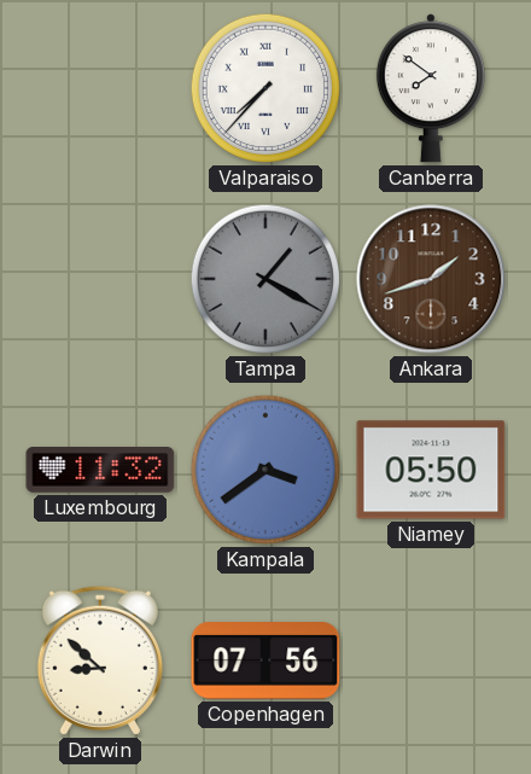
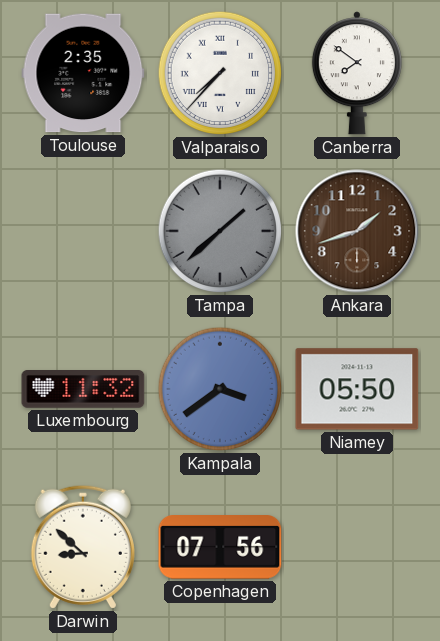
Toulouse: none -> 2:35
Tampa: 1:20 -> 1:38
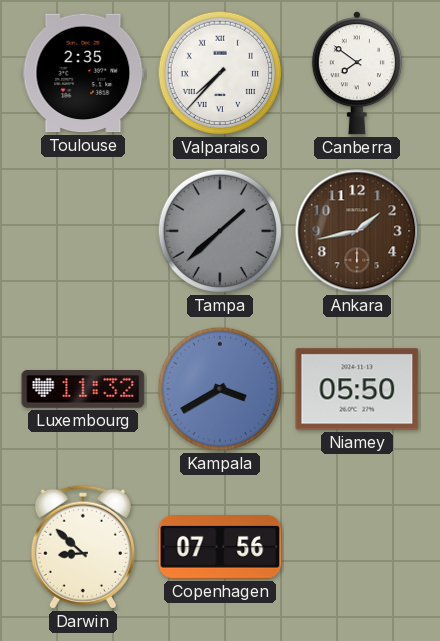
Ankara: 1:42 -> 1:43
Kampala: 3:39 -> 3:40
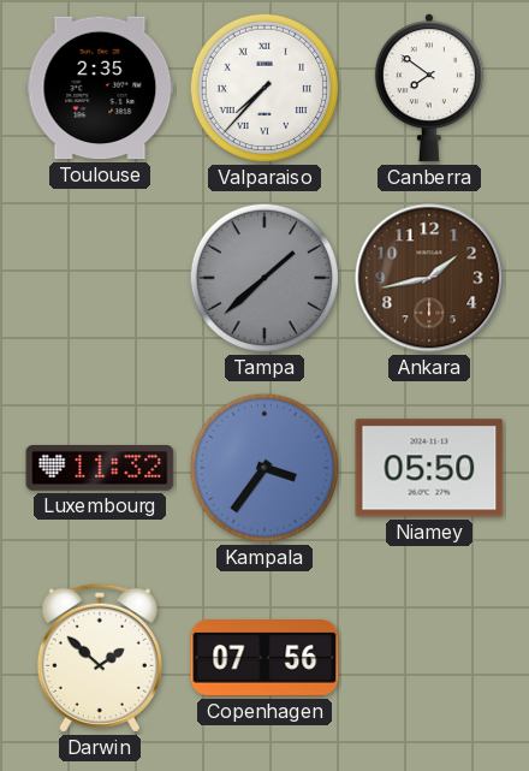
Kampala: 3:40 -> 3:36
Darwin: 8:52 -> 1:52
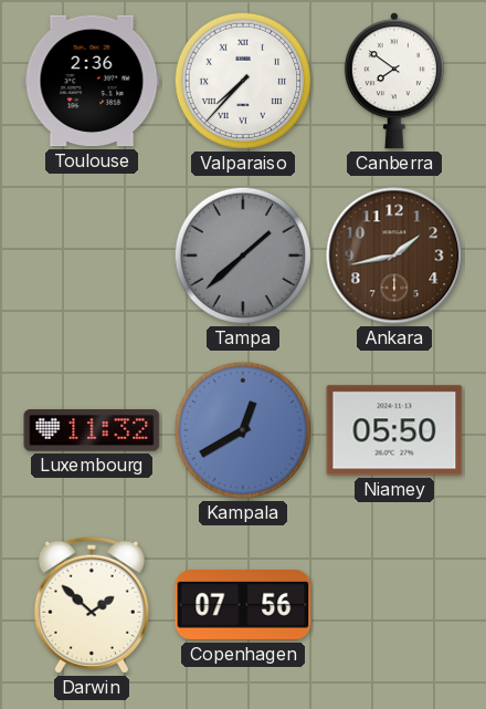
Toulouse: 2:35 -> 2:36
Kampala: 3:36 -> 12:40
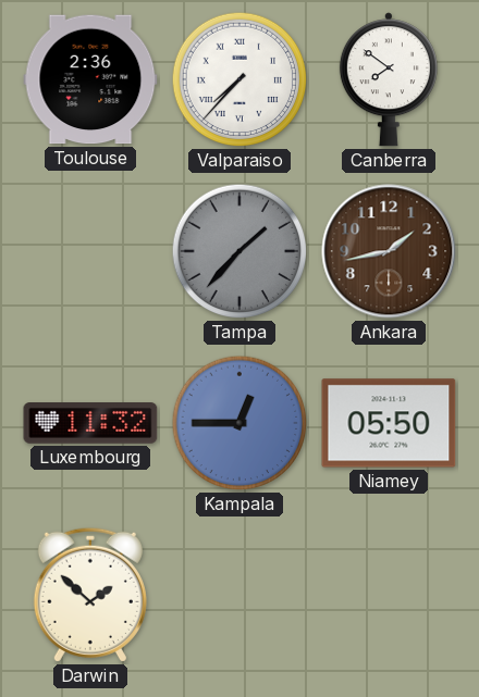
Tampa: 1:38 -> 1:37
Kampala: 12:40 -> 12:45
Copenhagen: 07:56 -> none
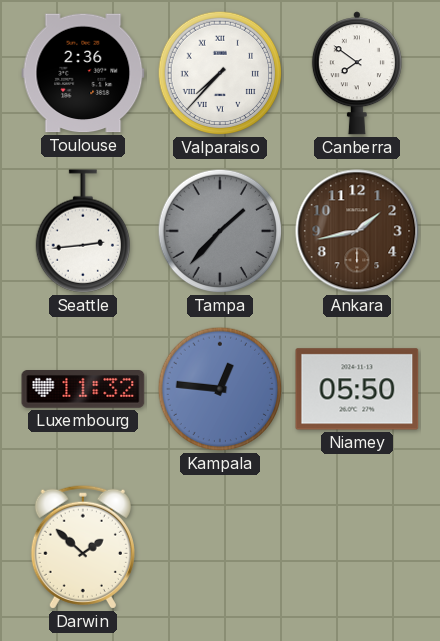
Seattle: none -> 2:44
Kampala: 12:45 -> 12:46
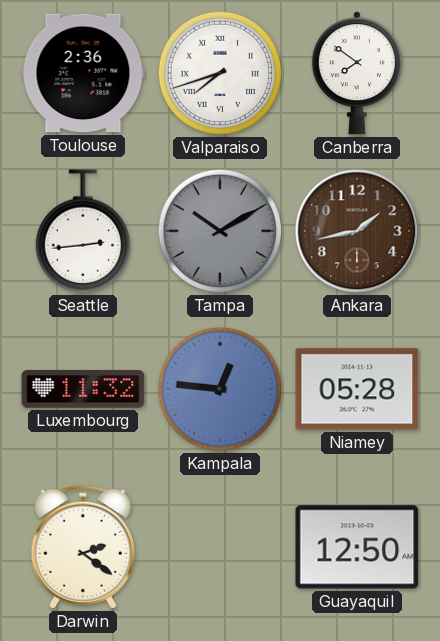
Valparaiso: 7:37 -> 7:42
Tampa: 1:37 -> 10:10
Niamey: 05:50 -> 05:28
Darwin: 1:52 -> 2:21
Guayaquil: none -> 12:50
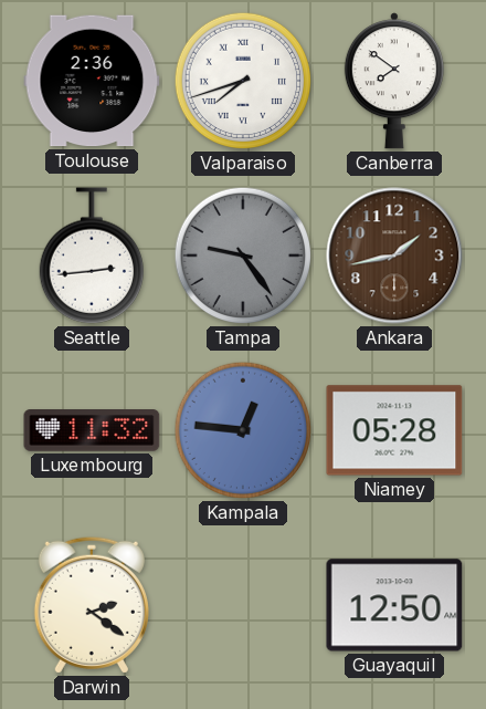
Tampa: 10:10 -> 9:24
